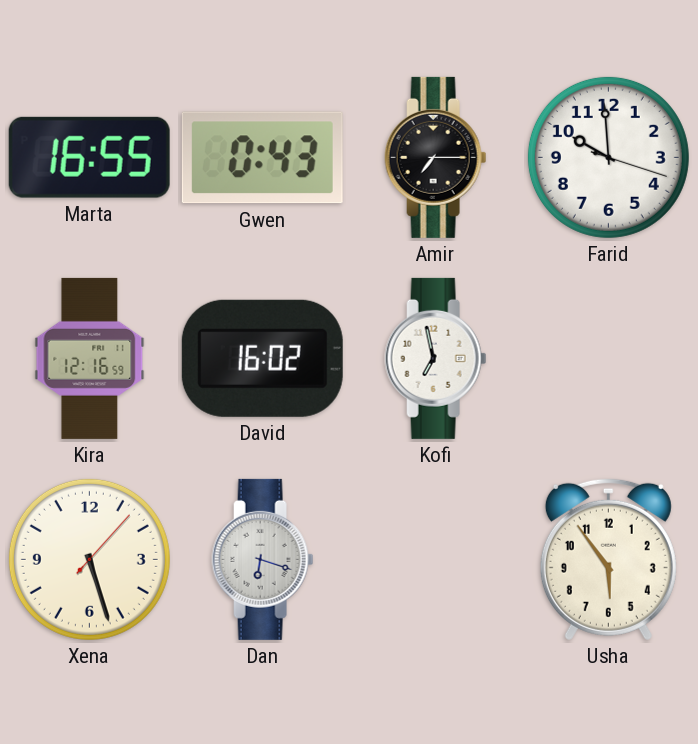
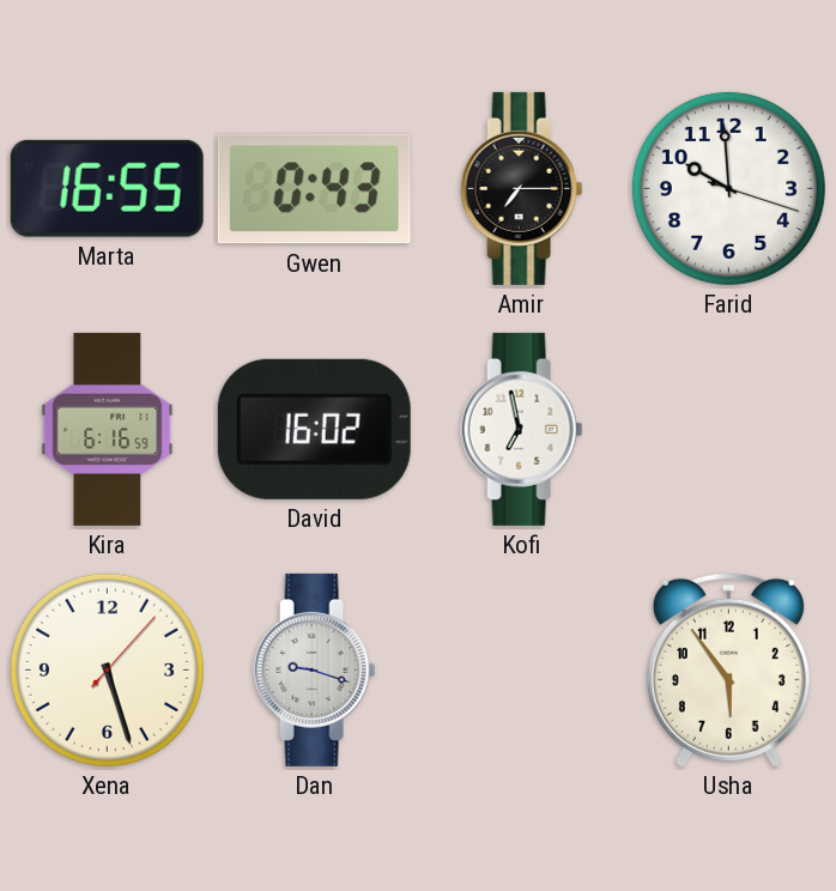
Kira: 12:16 -> 6:16
Dan: 6:18 -> 9:18
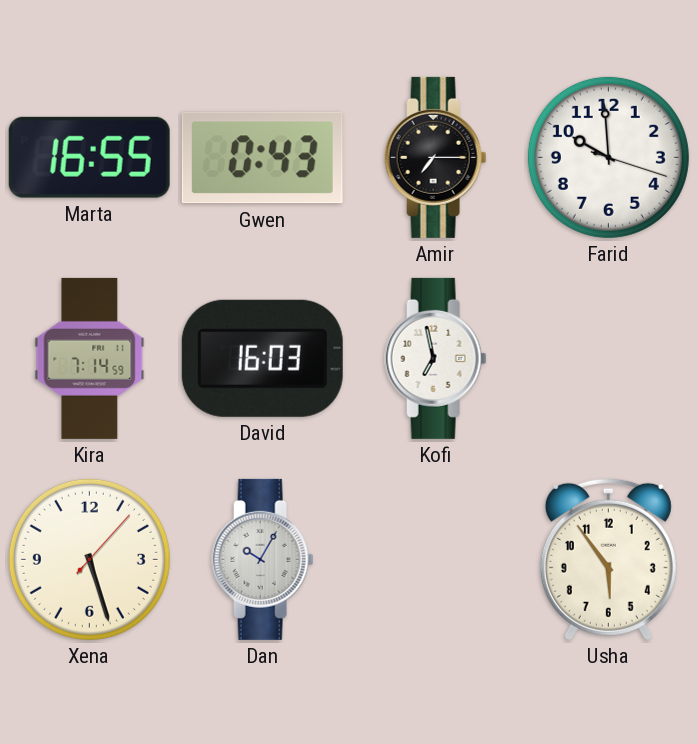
Kira: 6:16 -> 7:14
David: 16:02 -> 16:03
Dan: 9:18 -> 10:05
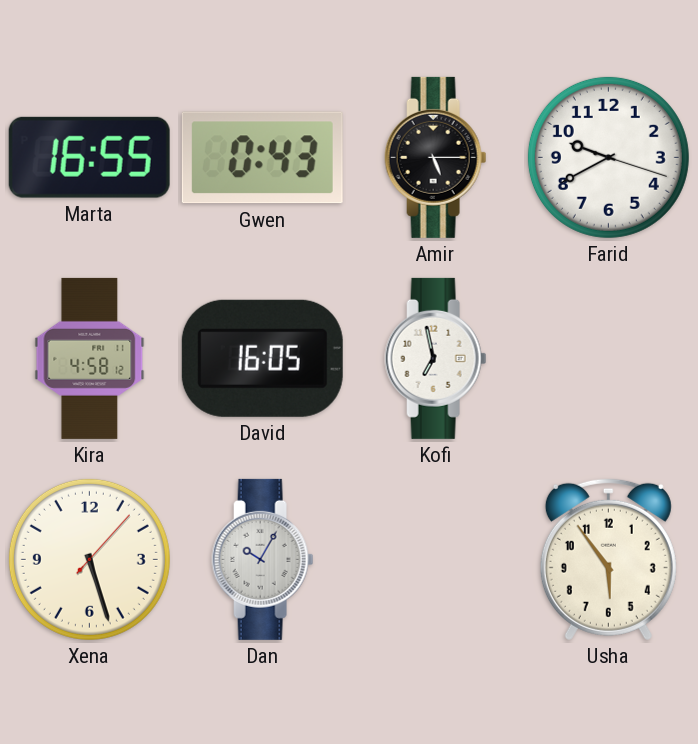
Amir: 7:15 -> 5:15
Farid: 9:59 -> 9:40
Kira: 7:14 -> 4:58
David: 16:03 -> 16:05
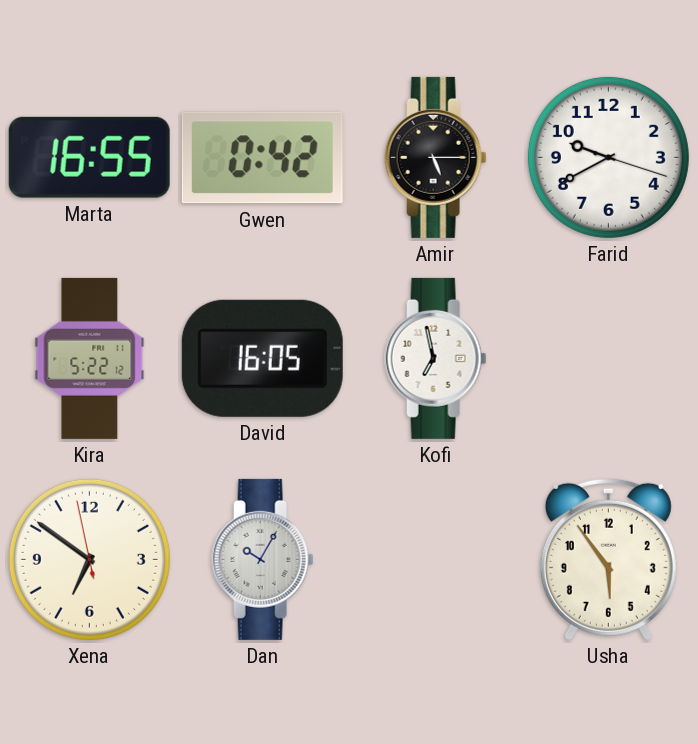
Gwen: 0:43 -> 0:42
Kira: 4:58 -> 5:22
Xena: 5:27 -> 6:50
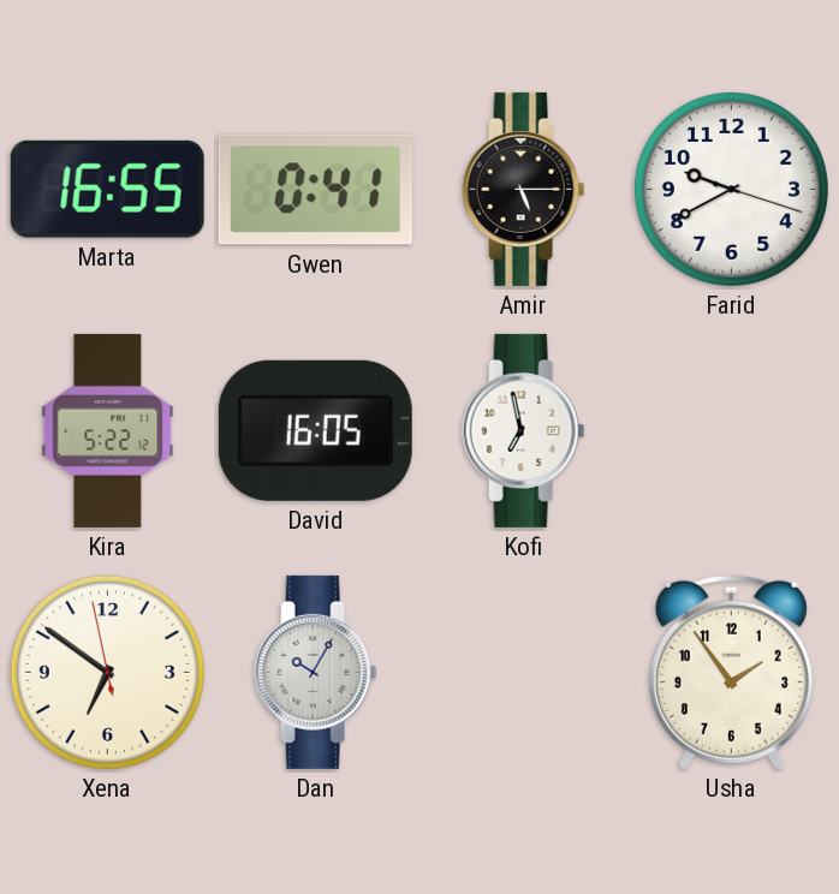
Gwen: 0:42 -> 0:41
Usha: 5:54 -> 1:54
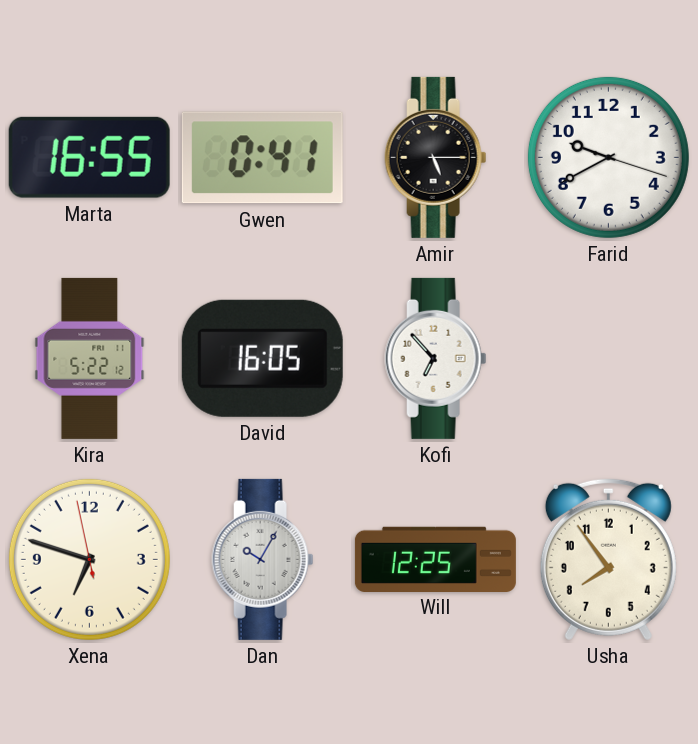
Kofi: 6:58 -> 6:53
Xena: 6:50 -> 6:47
Will: none -> 12:25
Usha: 1:54 -> 7:54
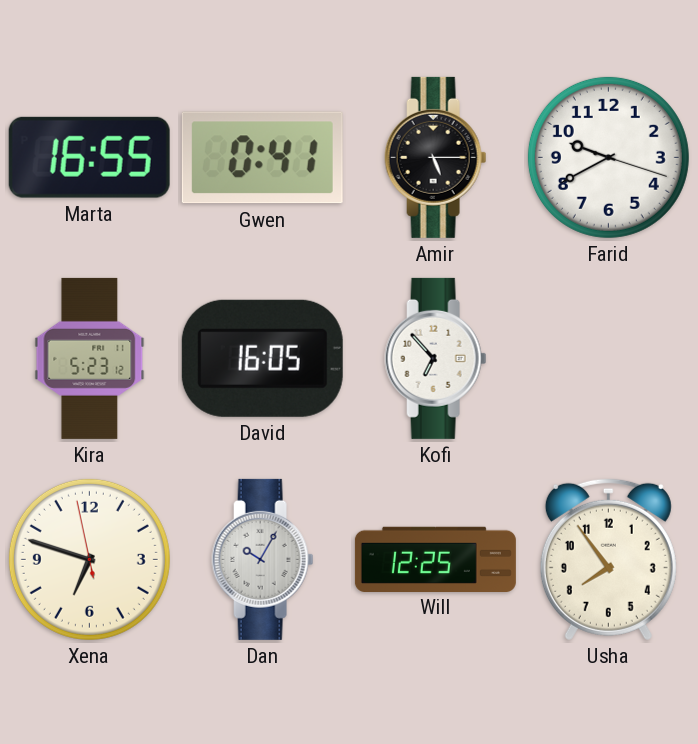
Kira: 5:22 -> 5:23
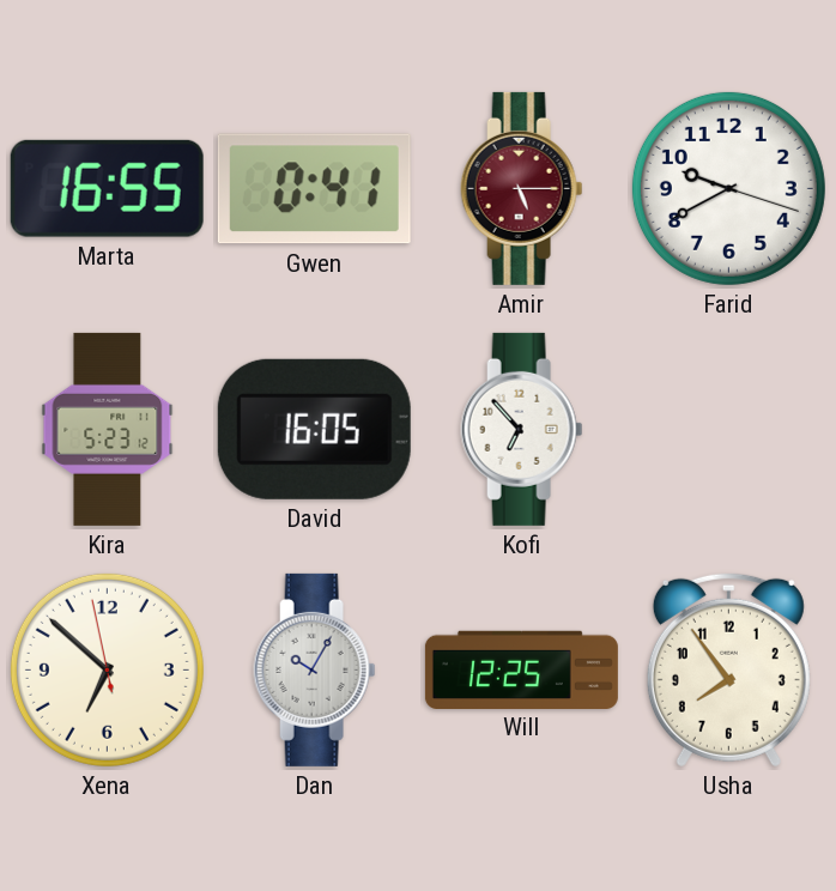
Amir dial: black -> burgundy
Xena: 6:47 -> 6:51
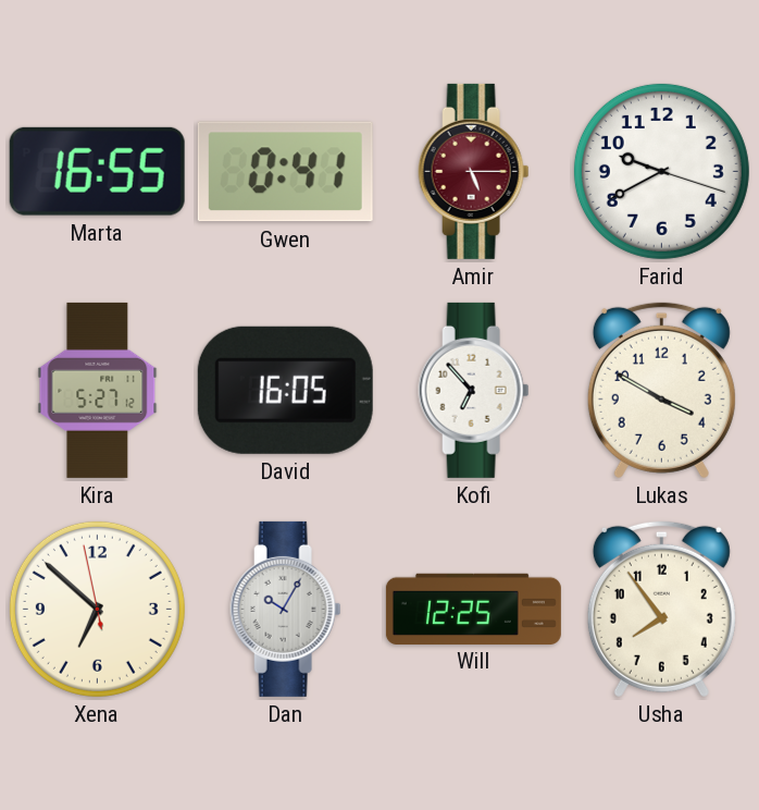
Kira: 5:23 -> 5:27
Lukas: none -> 3:50
